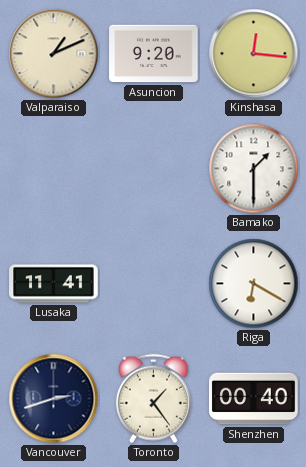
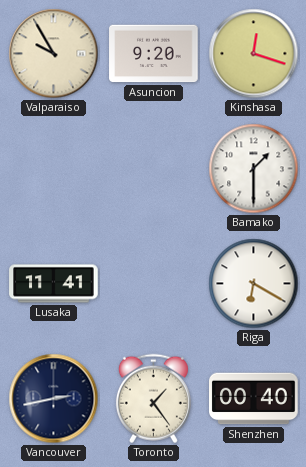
Valparaiso: 1:11 -> 9:55
Kinshasa: 12:16 -> 12:18
Vancouver: 2:42 -> 2:43
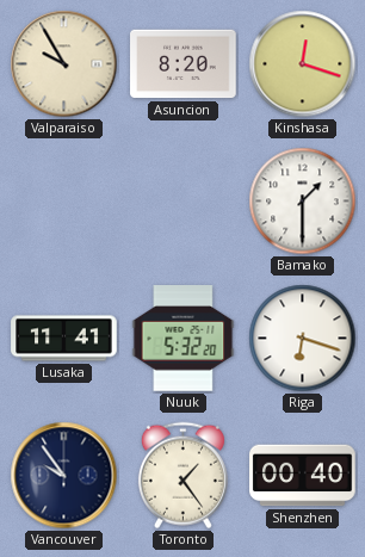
Asuncion: 9:20 -> 8:20
Nuuk: none -> 5:32
Riga: 6:20 -> 6:18
Vancouver: 2:43 -> 9:54
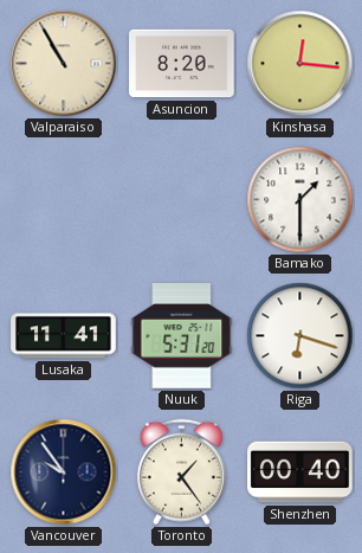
Valparaiso: 9:55 -> 10:55
Kinshasa: 12:18 -> 12:16
Nuuk: 5:32 -> 5:31
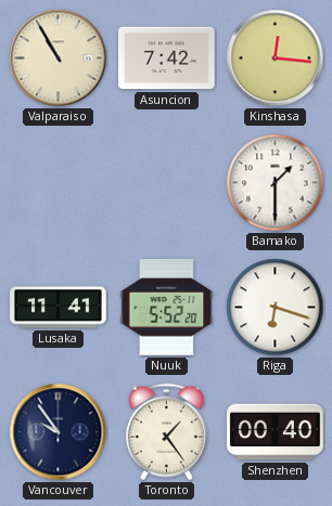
Asuncion: 8:20 -> 7:42
Nuuk: 5:31 -> 5:52
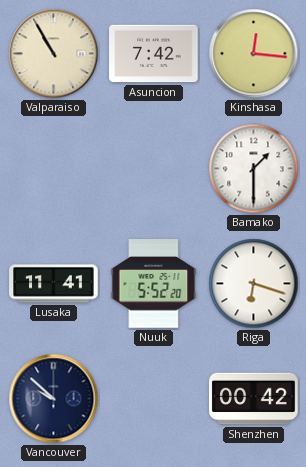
Vancouver: 9:54 -> 9:52
Toronto: 1:24 -> none
Shenzhen: 00:40 -> 00:42
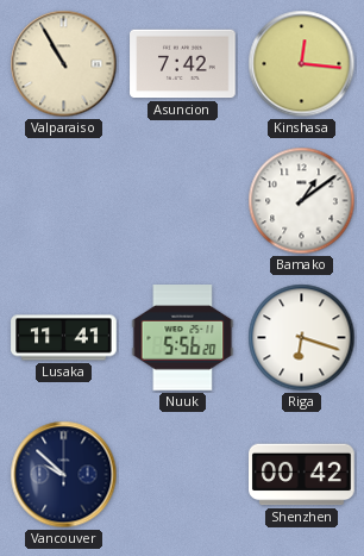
Bamako: 1:30 -> 1:09
Nuuk: 5:52 -> 5:56
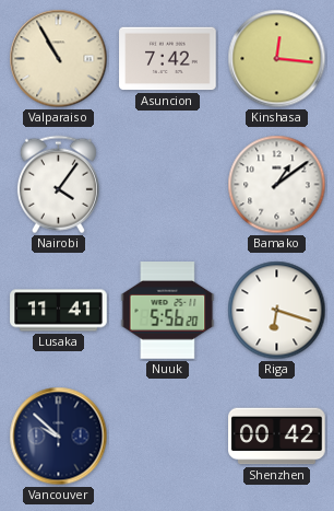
Nairobi: none -> 4:06
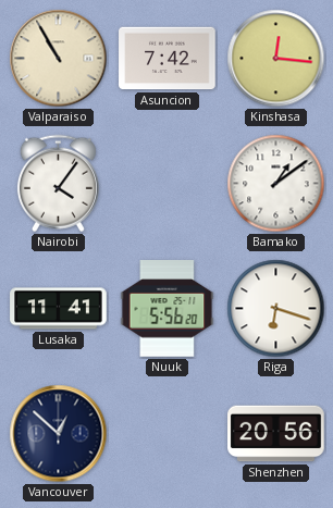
Vancouver: 9:52 -> 12:52
Shenzhen: 00:42 -> 20:56
